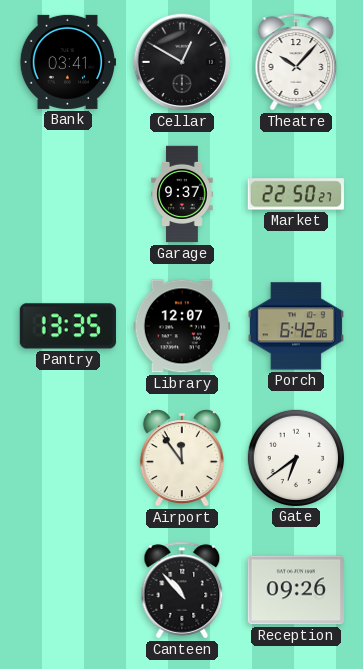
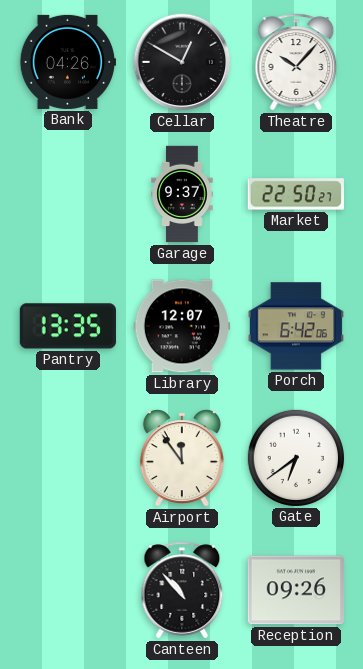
Bank: 03:41 -> 04:26
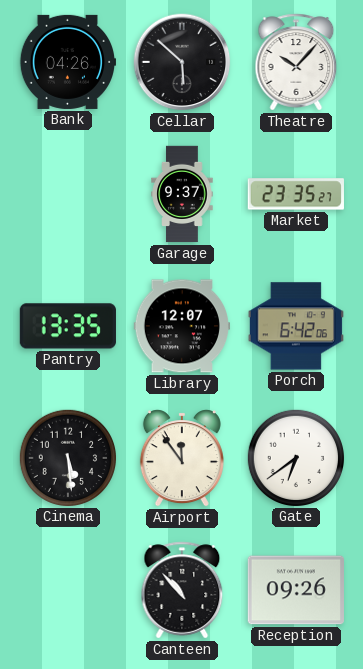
Cellar: 12:50 -> 5:52
Market: 22:50 -> 23:35
Cinema: none -> 5:29
